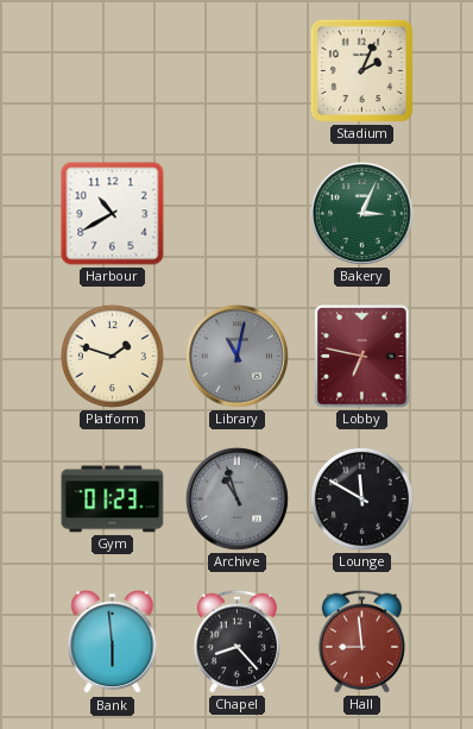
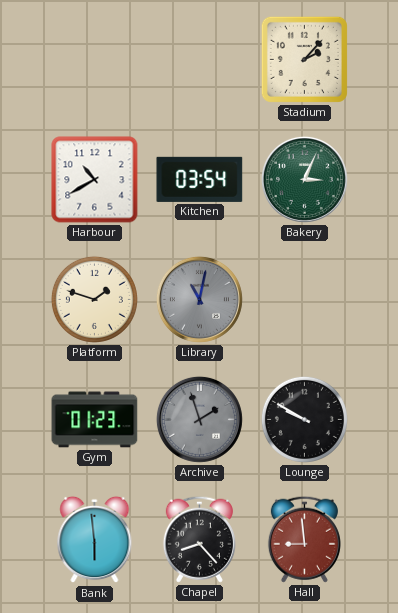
Stadium: 2:04 -> 2:07
Kitchen: none -> 03:54
Lobby: 6:47 -> none
Archive: 10:57 -> 1:57
Lounge: 11:50 -> 9:50
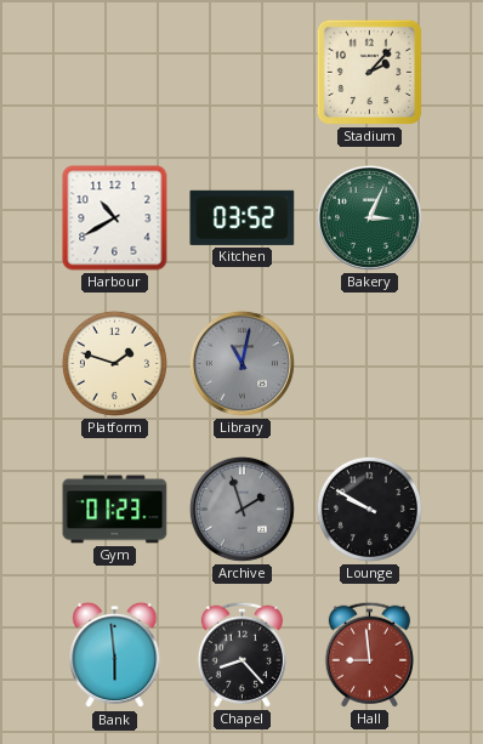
Kitchen: 03:54 -> 03:52
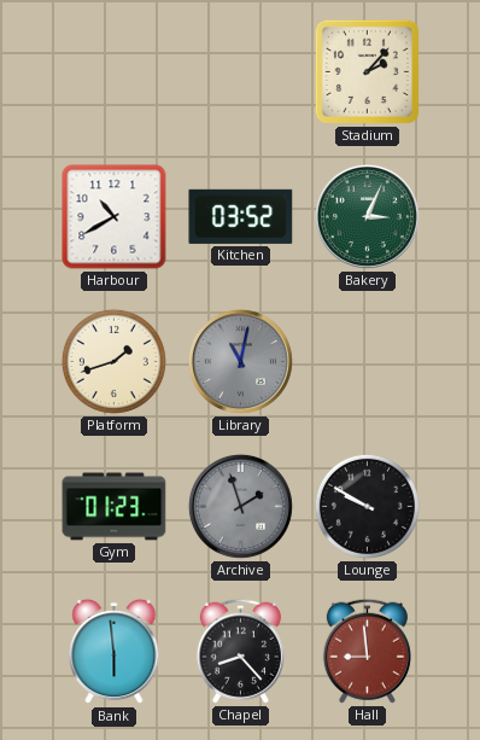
Platform: 1:48 -> 1:42
